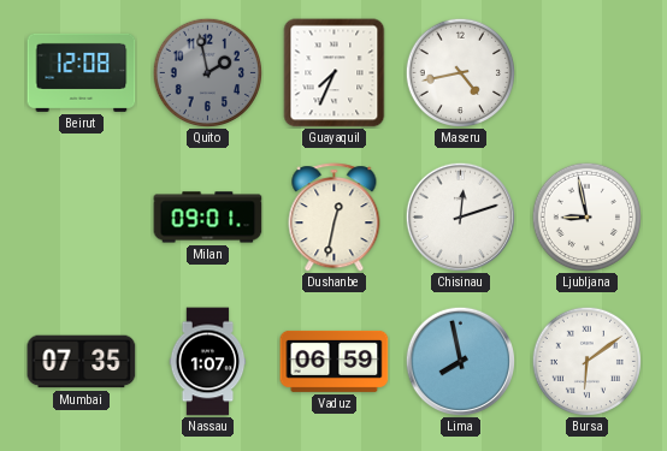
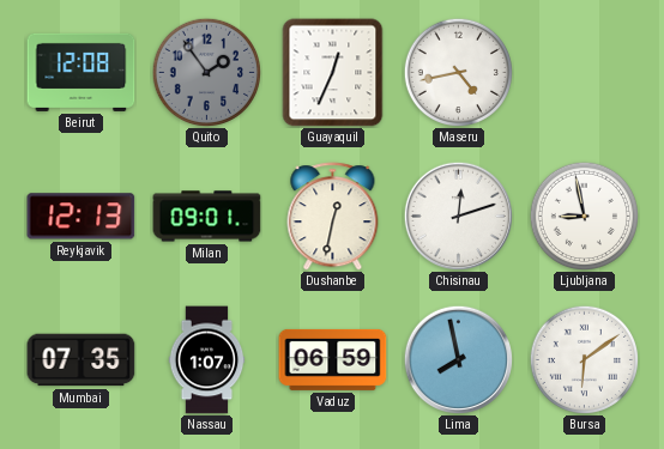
Quito: 1:58 -> 1:54
Guayaquil: 7:34 -> 12:34
Reykjavik: none -> 12:13
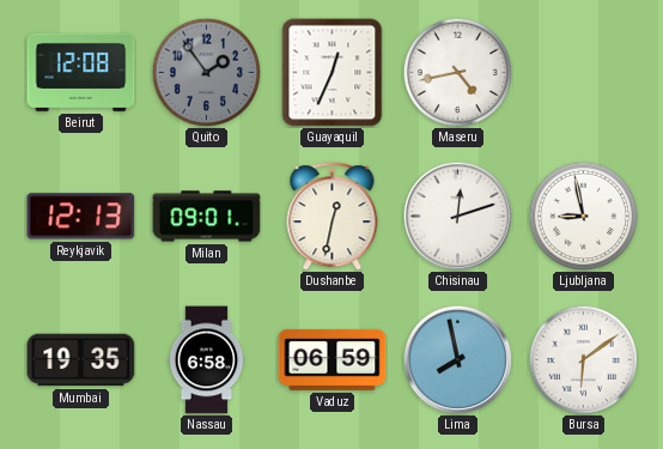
Mumbai: 07:35 -> 19:35
Nassau: 1:07 -> 6:58
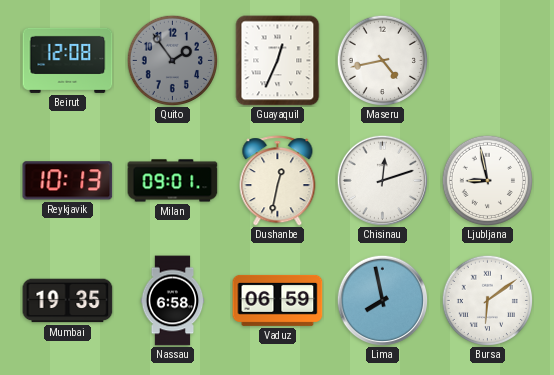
Reykjavik: 12:13 -> 10:13
